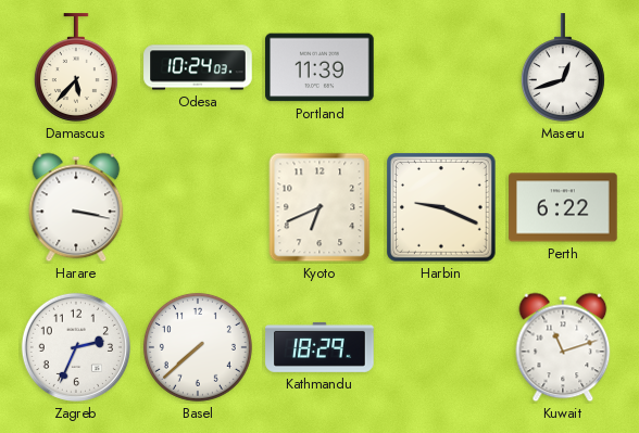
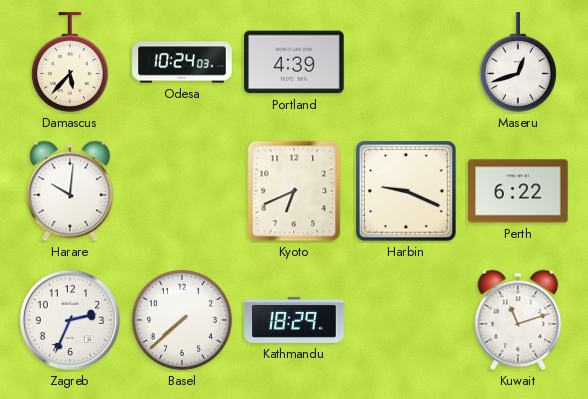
Portland: 11:39 -> 4:39
Harare: 3:17 -> 10:01
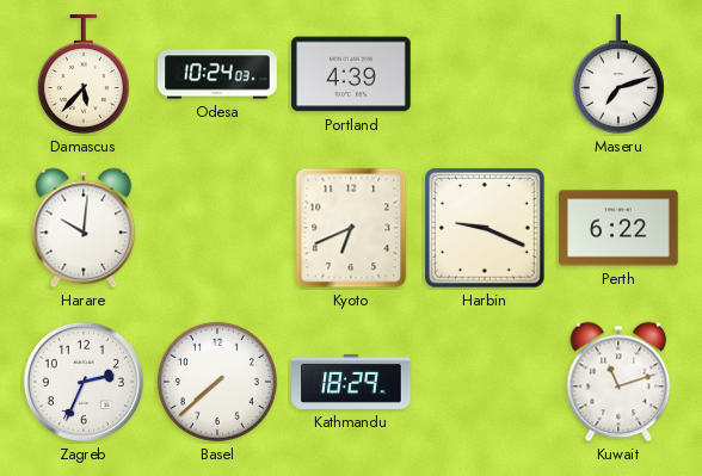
Maseru: 12:42 -> 7:12
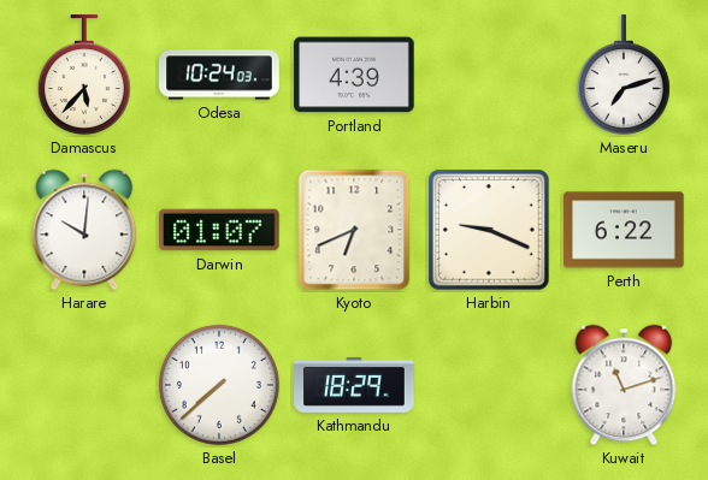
Darwin: none -> 01:07
Zagreb: 2:34 -> none
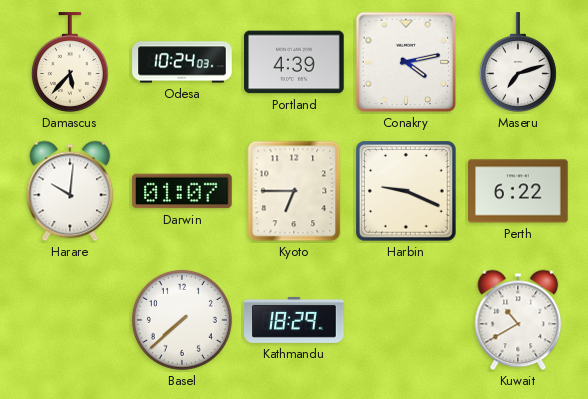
Conakry: none -> 4:13
Kyoto: 6:41 -> 6:45
Kuwait: 11:12 -> 10:40
